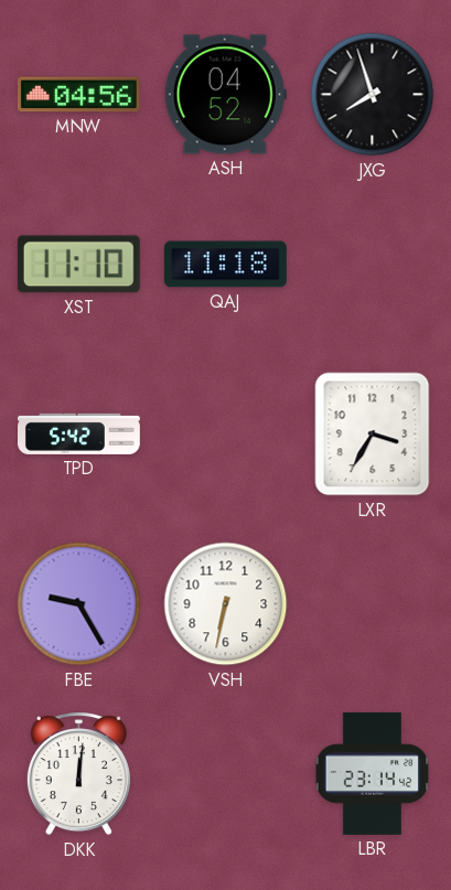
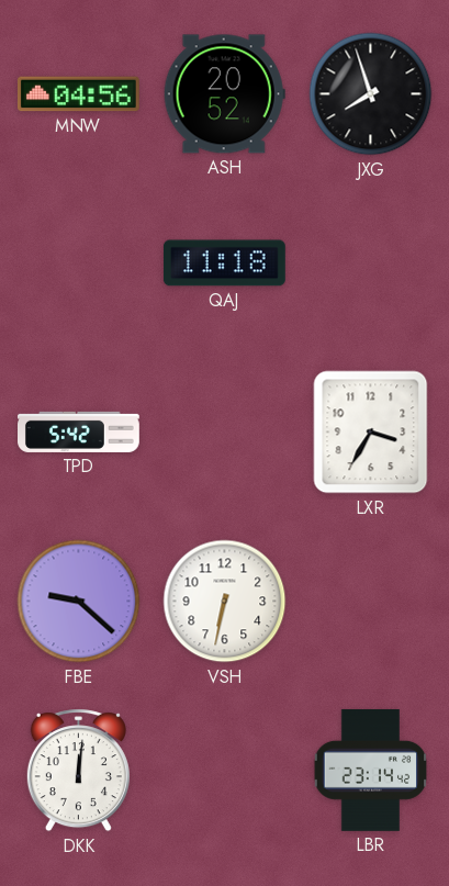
ASH: 04:52 -> 20:52
XST: 11:10 -> none
FBE: 9:25 -> 9:22
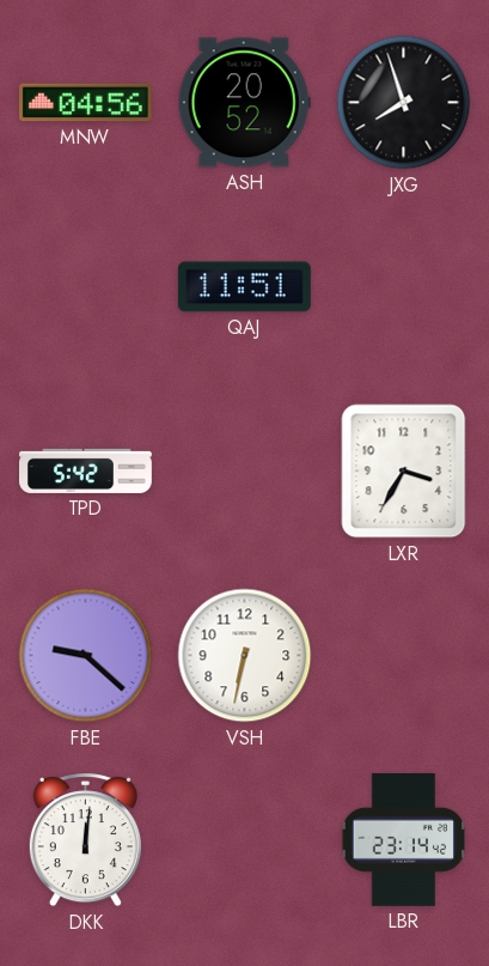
QAJ: 11:18 -> 11:51
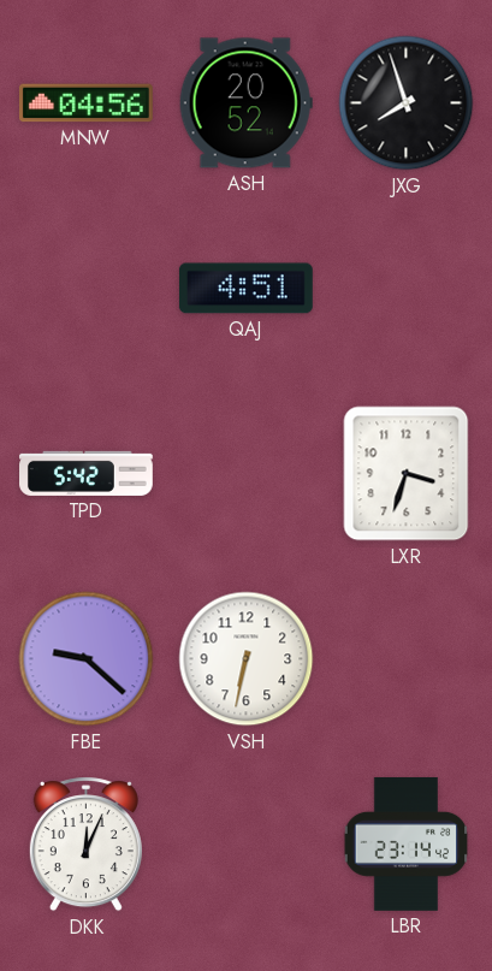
QAJ: 11:51 -> 4:51
LXR: 3:35 -> 3:33
DKK: 12:01 -> 12:04
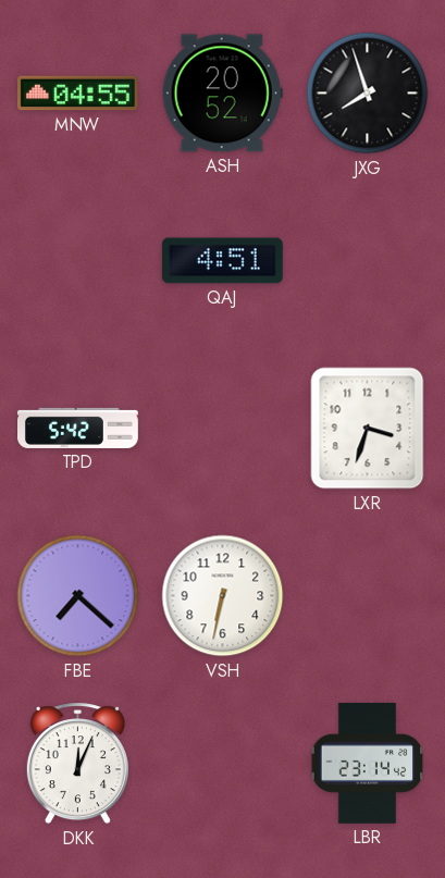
MNW: 04:56 -> 04:55
FBE: 9:22 -> 7:22
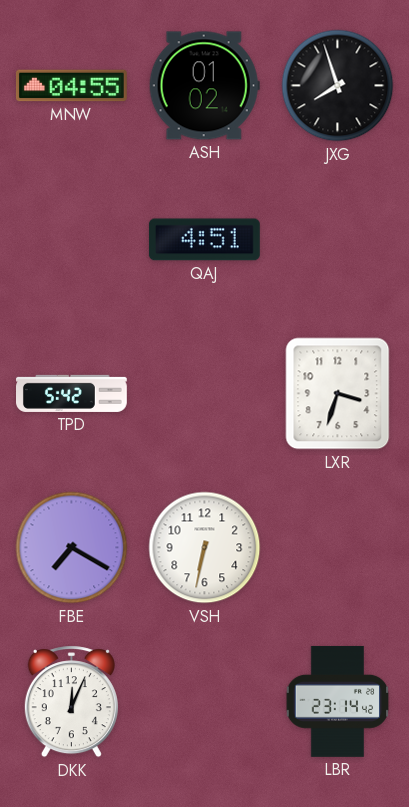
ASH: 20:52 -> 01:02
FBE: 7:22 -> 7:20
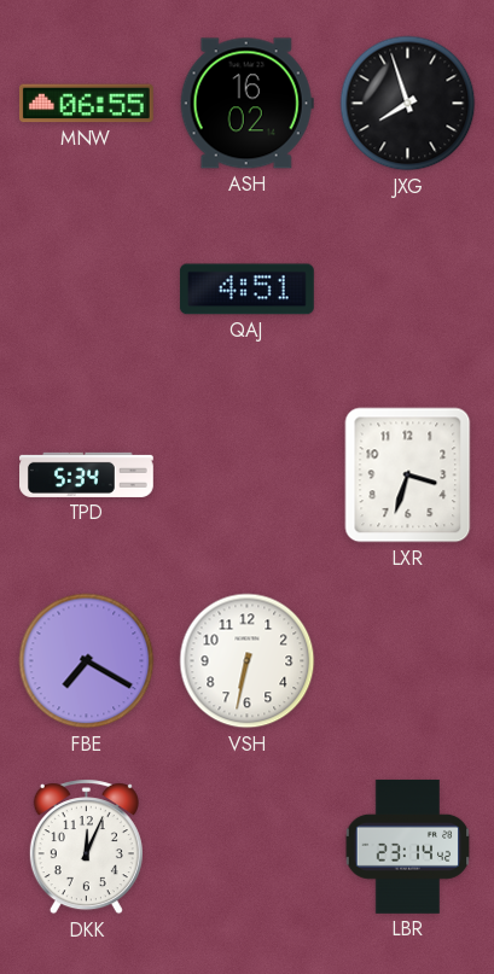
MNW: 04:55 -> 06:55
ASH: 01:02 -> 16:02
TPD: 5:42 -> 5:34
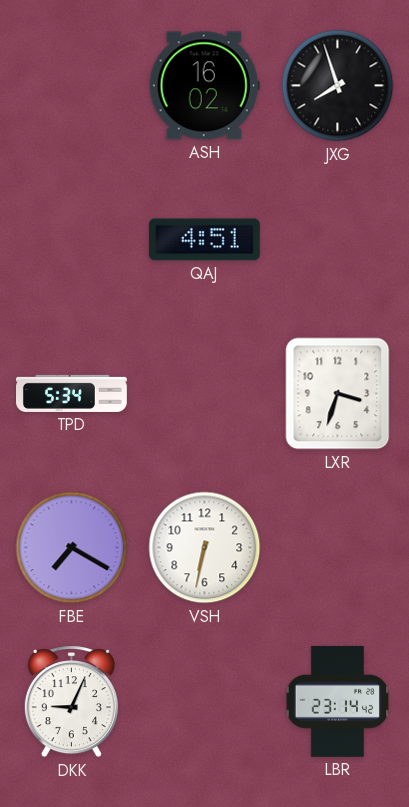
MNW: 06:55 -> none
DKK: 12:04 -> 9:04
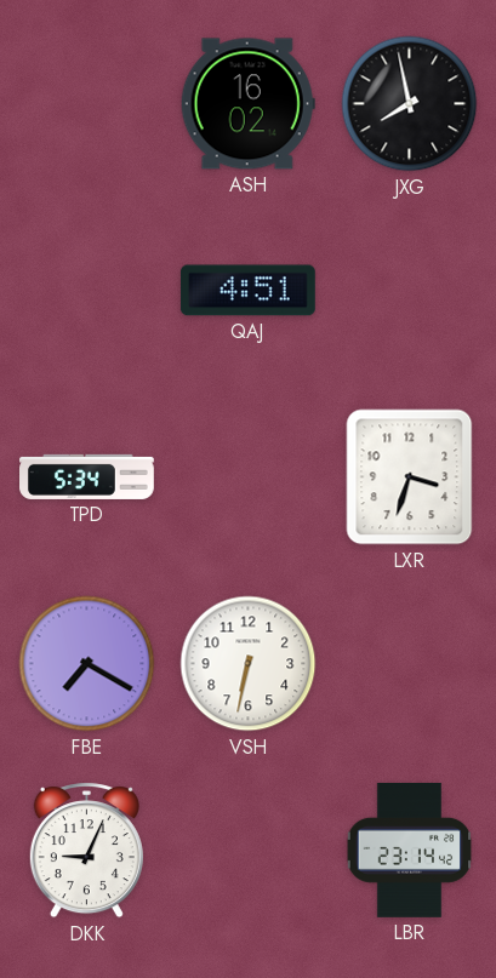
JXG: 7:57 -> 7:58
